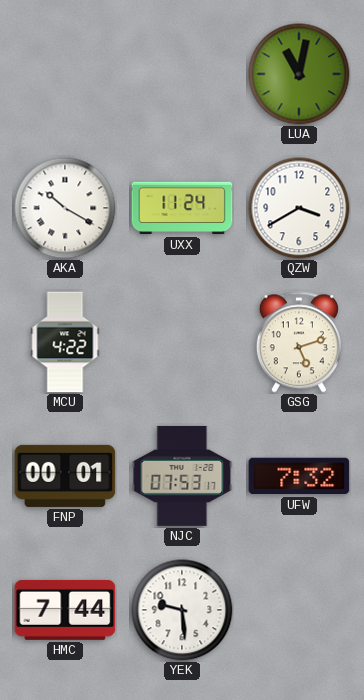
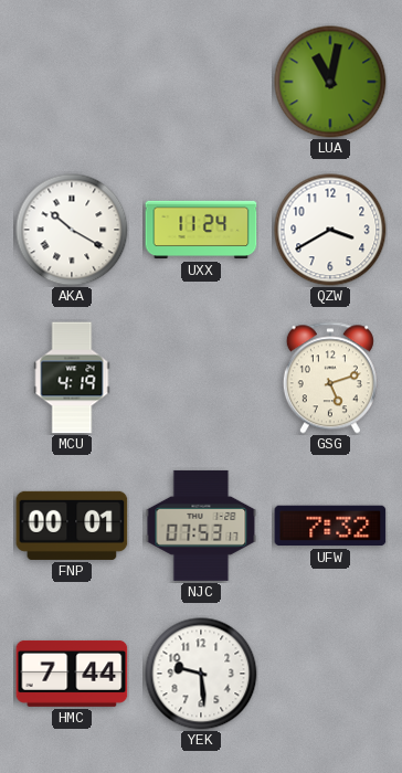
MCU: 4:22 -> 4:19
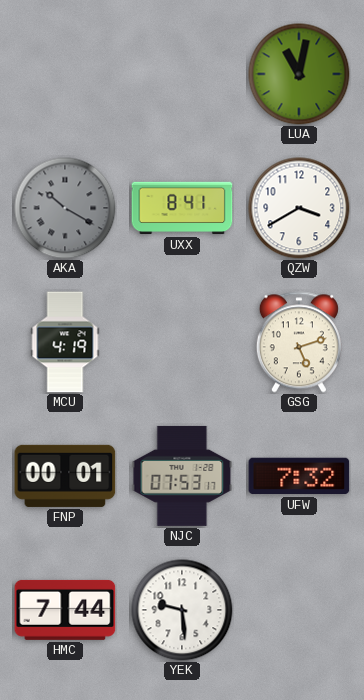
AKA dial: white -> grey
UXX: 11:24 -> 8:41
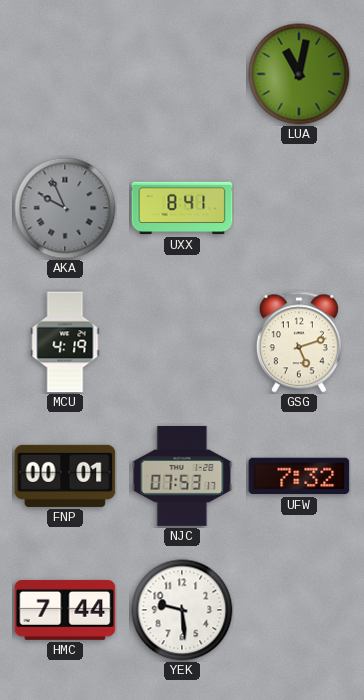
AKA: 10:20 -> 9:56
QZW: 3:40 -> none
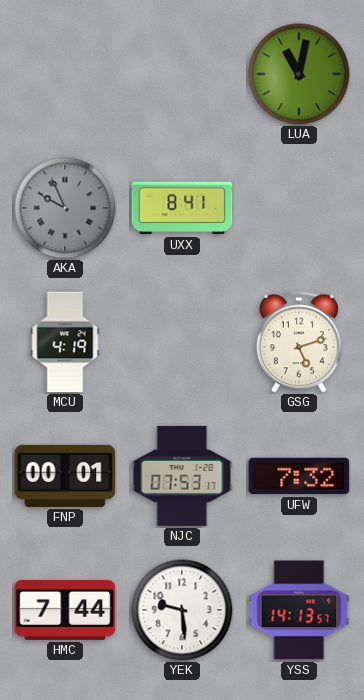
YSS: none -> 14:13
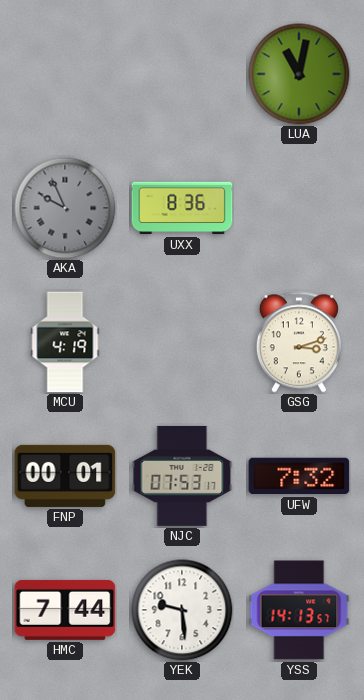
UXX: 8:41 -> 8:36
GSG: 5:12 -> 3:12
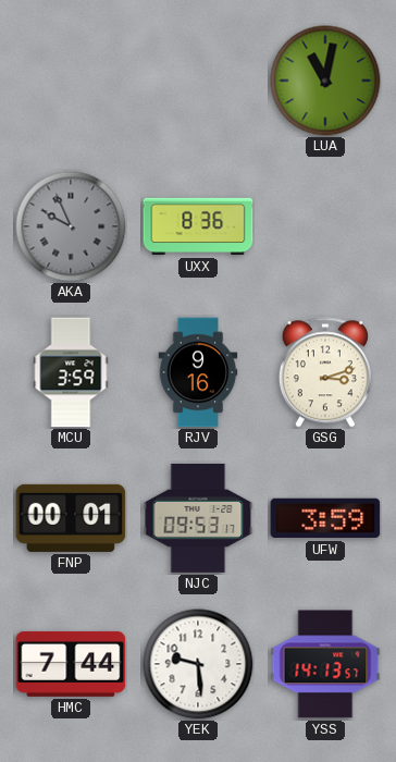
MCU: 4:19 -> 3:59
RJV: none -> 9:16
NJC: 07:53 -> 09:53
UFW: 7:32 -> 3:59
